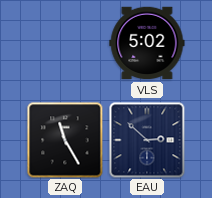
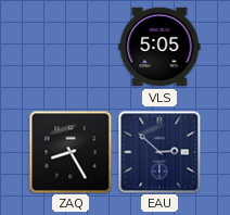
VLS: 5:02 -> 5:05
ZAQ: 11:25 -> 8:25
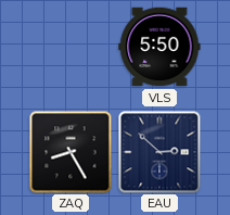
VLS: 5:05 -> 5:50
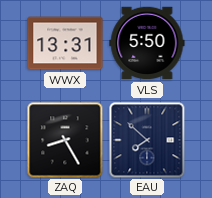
WWX: none -> 13:31
EAU: 2:52 -> 7:52
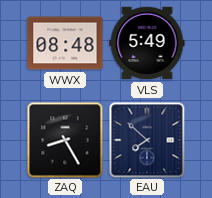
WWX: 13:31 -> 08:48
VLS: 5:50 -> 5:49
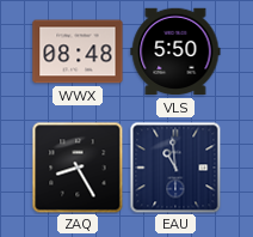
VLS: 5:49 -> 5:50
EAU: 7:52 -> 10:59
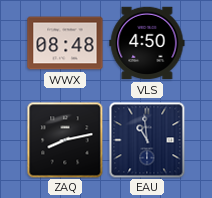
VLS: 5:50 -> 4:50
ZAQ: 8:25 -> 8:13
